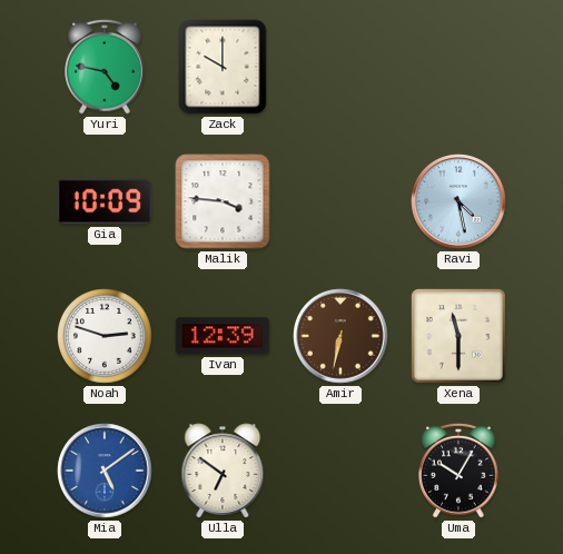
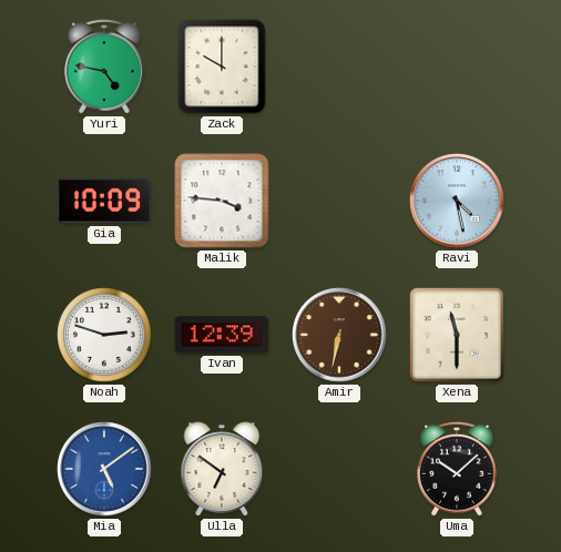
Uma: 10:05 -> 10:08
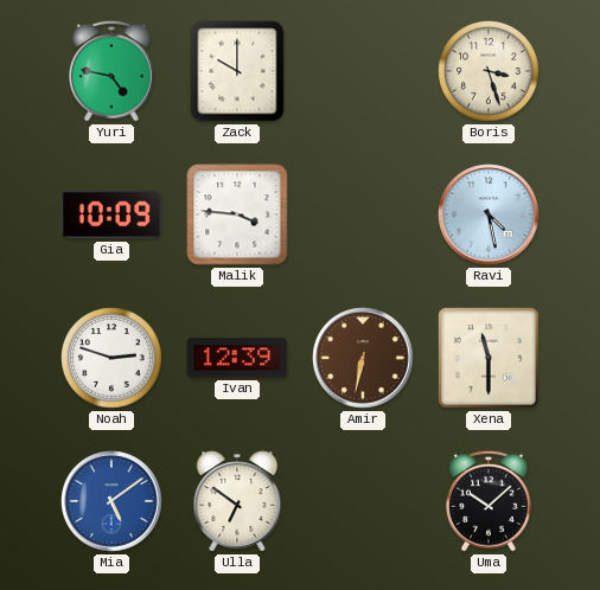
Boris: none -> 3:27
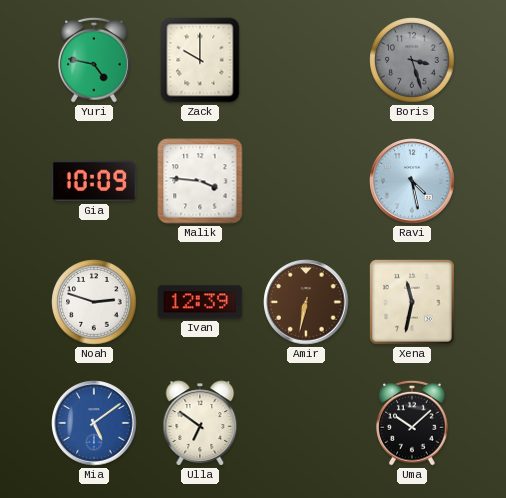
Boris dial: cream -> grey
Xena: 11:30 -> 11:32
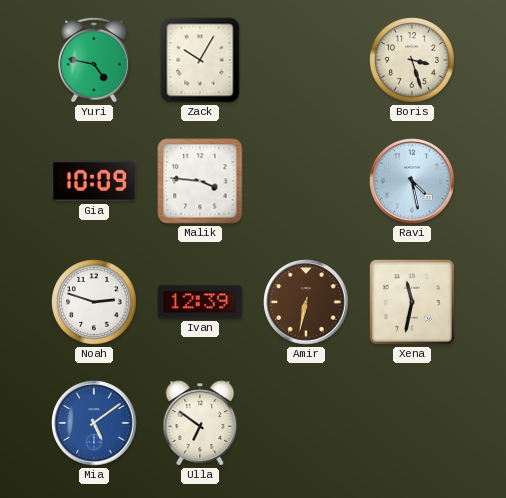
Zack: 10:00 -> 10:05
Boris dial: grey -> cream
Uma: 10:08 -> none
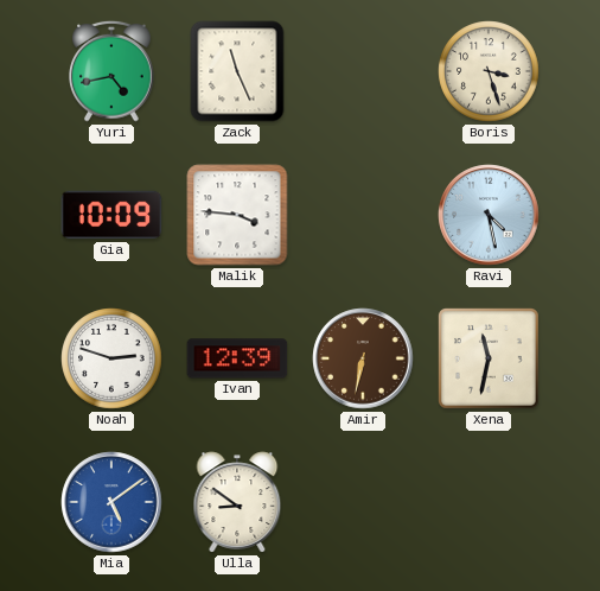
Yuri: 4:47 -> 4:43
Zack: 10:05 -> 11:26
Ulla: 6:51 -> 8:51
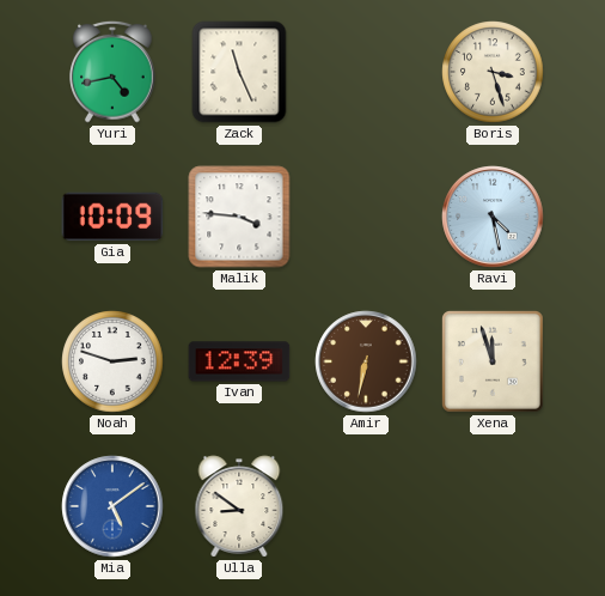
Xena: 11:32 -> 11:57
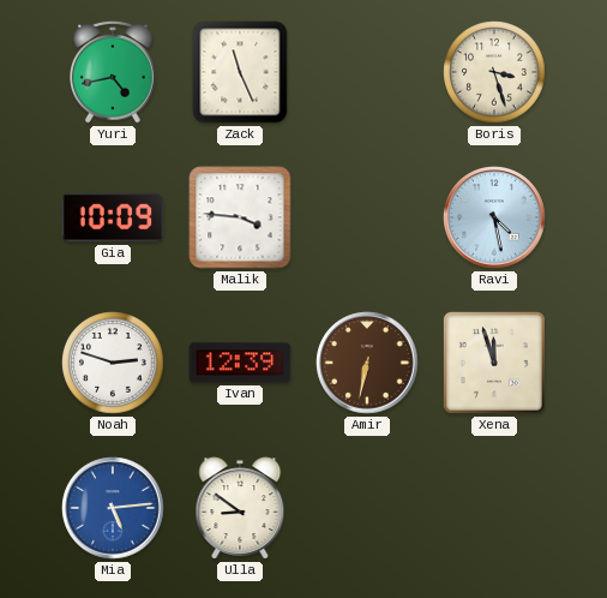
Mia: 5:09 -> 5:14
